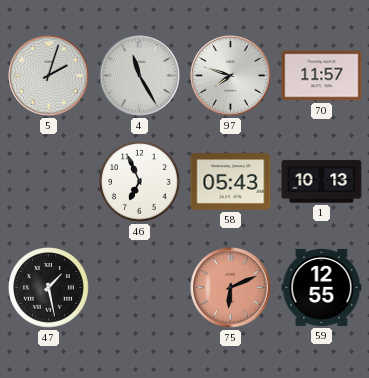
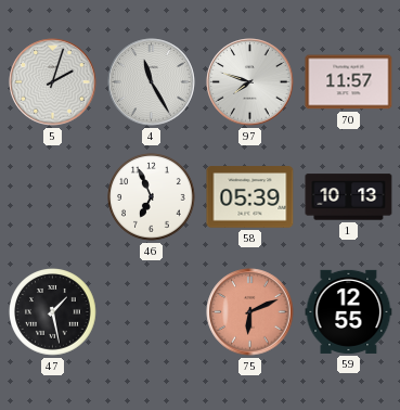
58: 05:43 -> 05:39
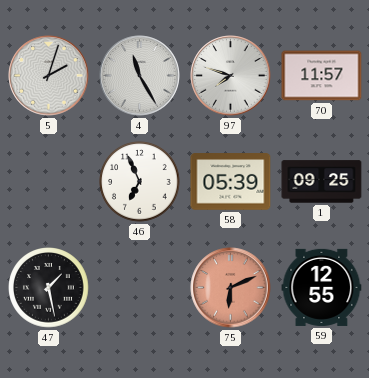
1: 10:13 -> 09:25
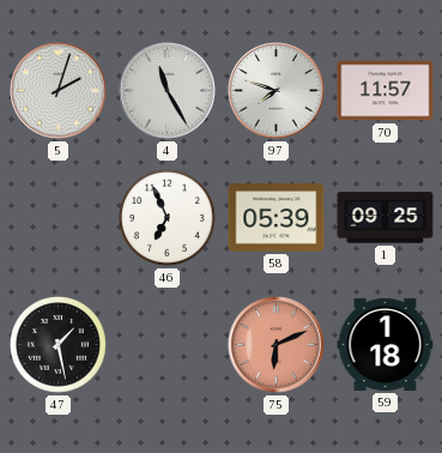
59: 12:55 -> 1:18
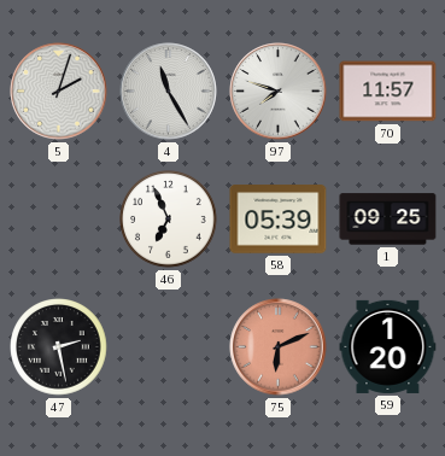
47: 1:28 -> 2:28
59: 1:18 -> 1:20
